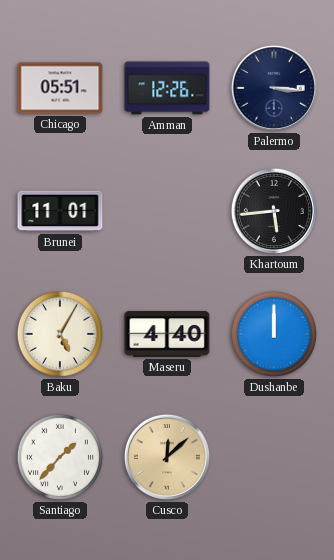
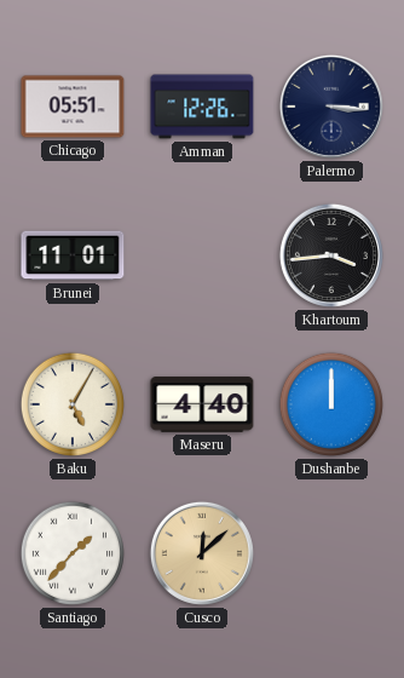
Khartoum: 5:44 -> 3:44
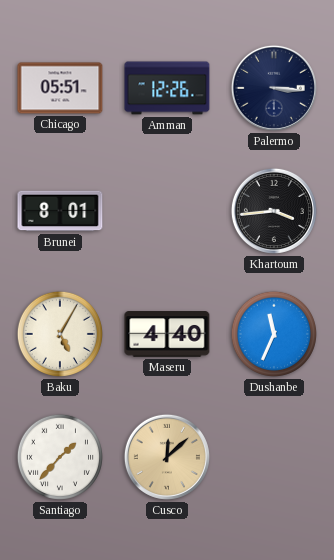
Brunei: 11:01 -> 8:01
Dushanbe: 12:00 -> 11:34
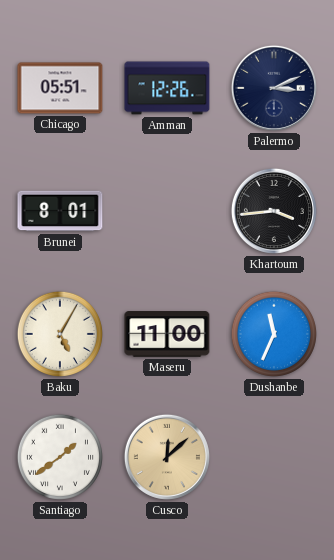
Palermo: 3:16 -> 3:11
Maseru: 4:40 -> 11:00
Santiago: 1:37 -> 1:39
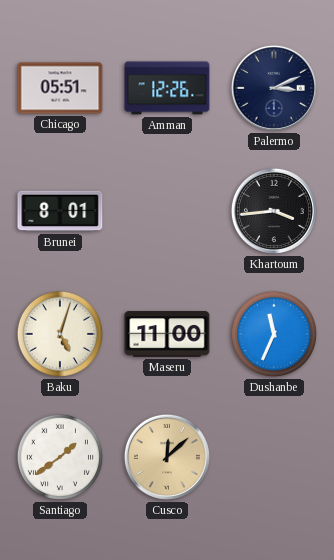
Baku: 5:05 -> 5:03
